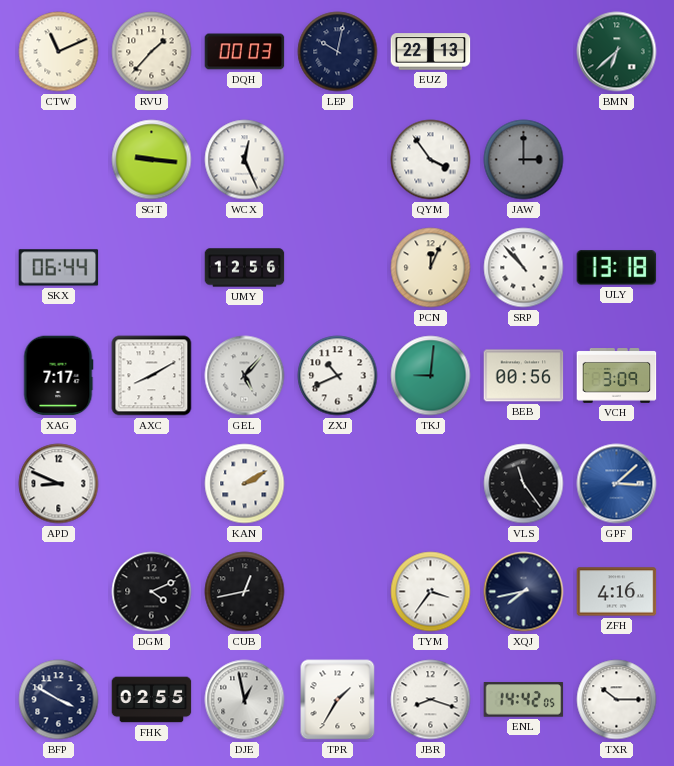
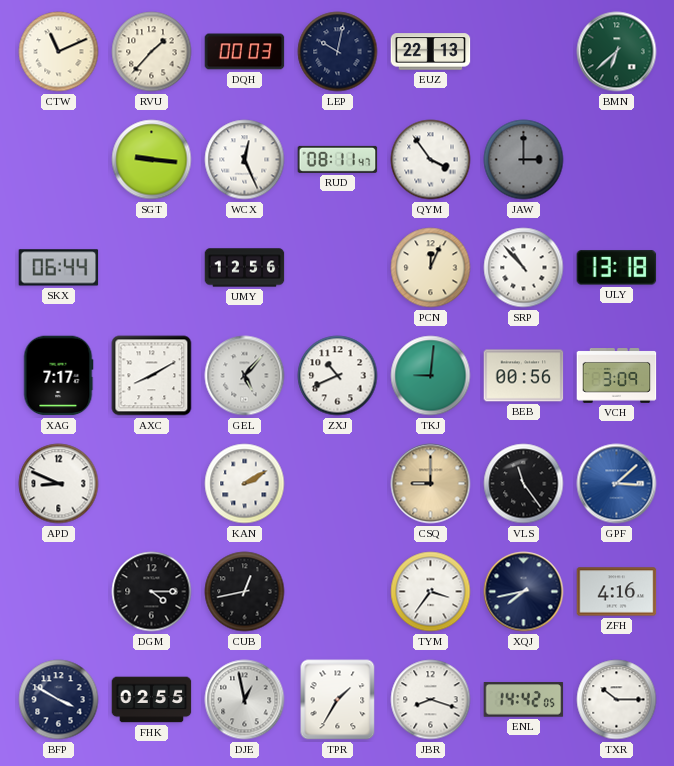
RUD: none -> 08:11
CSQ: none -> 9:00
DGM: 4:11 -> 4:15
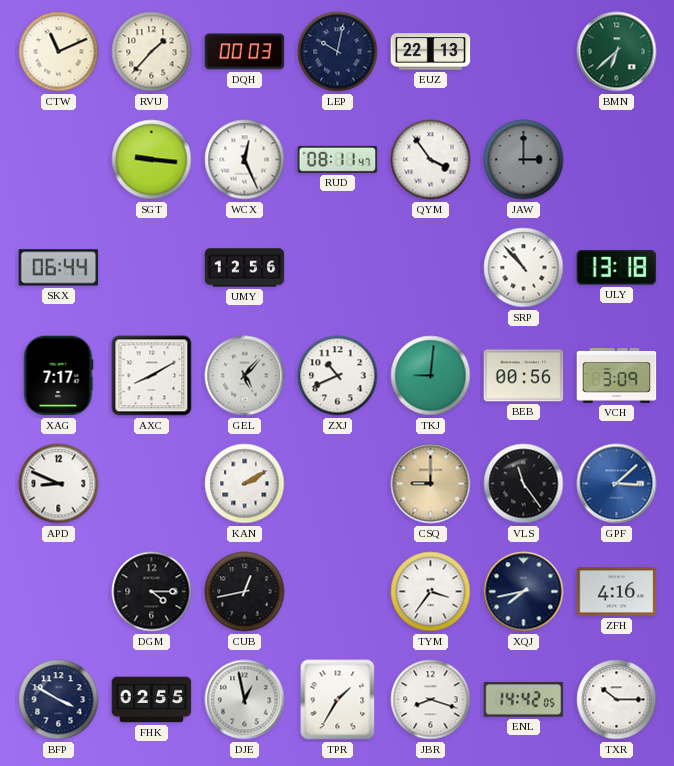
PCN: 12:04 -> none
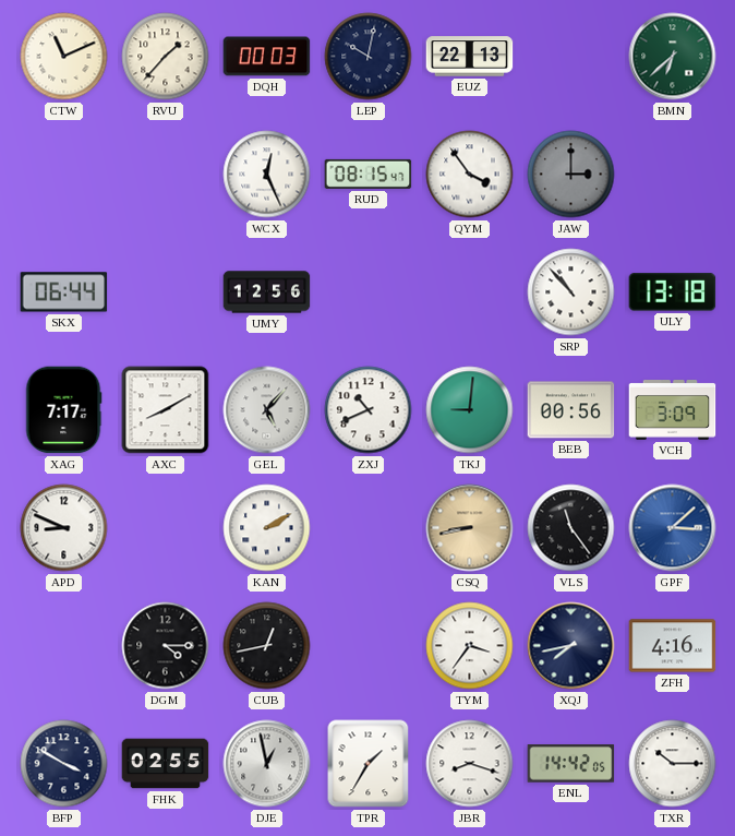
SGT: 9:16 -> none
RUD: 08:11 -> 08:15
CSQ: 9:00 -> 8:43
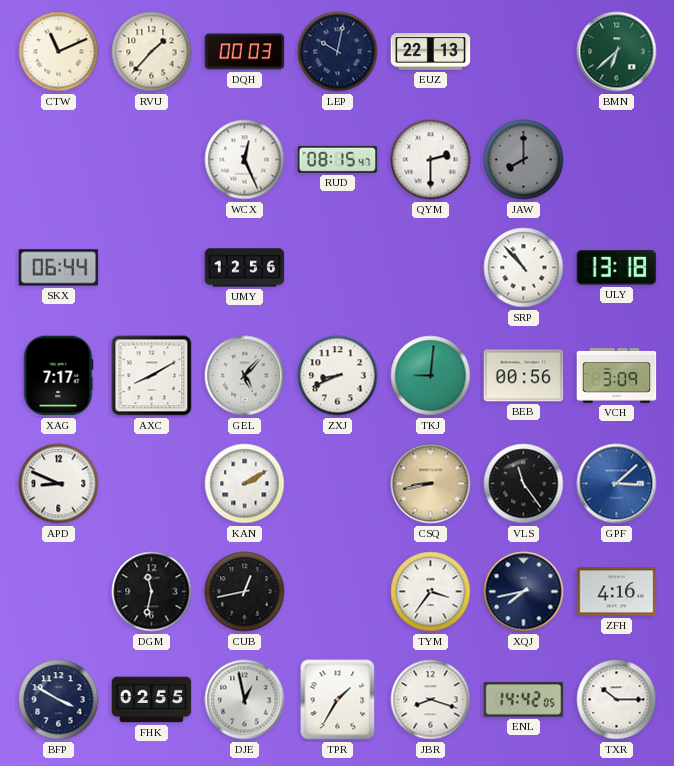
QYM: 3:54 -> 2:30
JAW: 3:00 -> 8:00
ZXJ: 10:41 -> 8:41
DGM: 4:15 -> 11:32
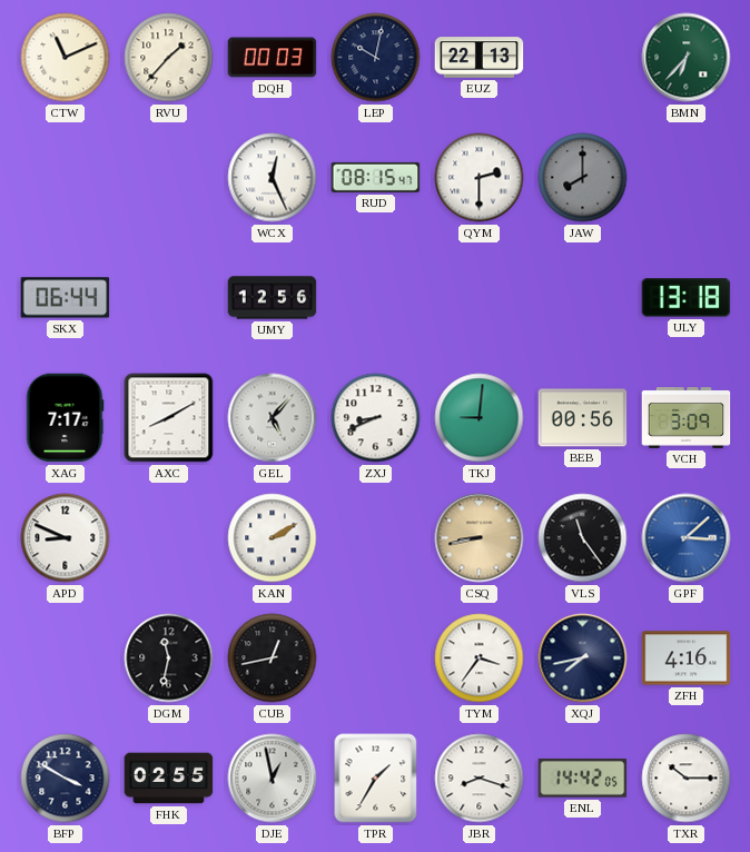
BMN: 6:38 -> 6:37
SRP: 10:53 -> none
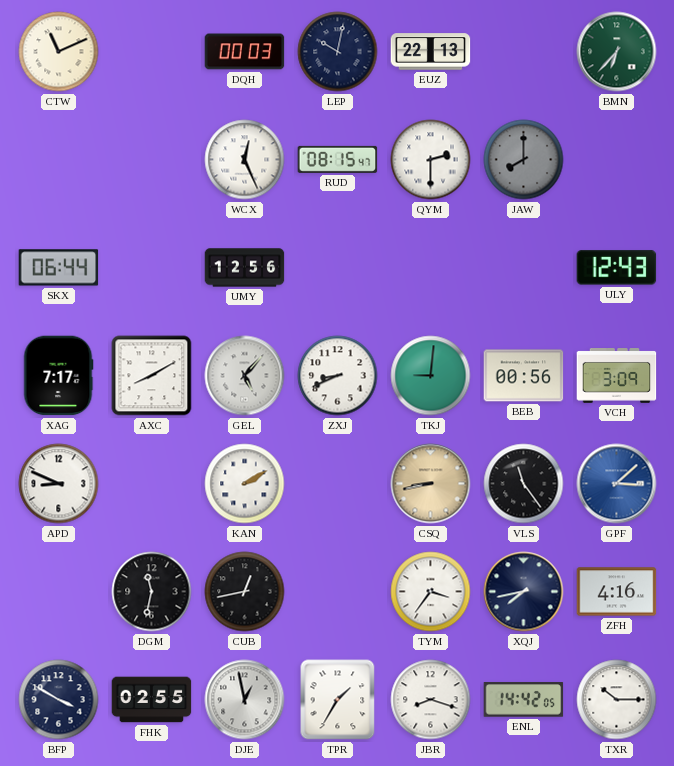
RVU: 1:37 -> none
ULY: 13:18 -> 12:43
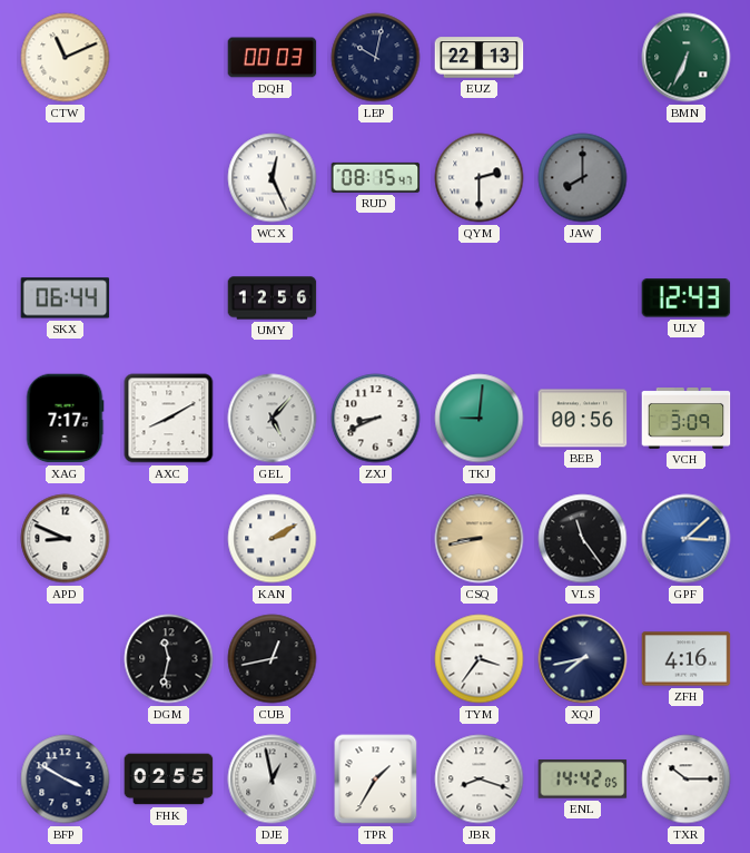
BMN: 6:37 -> 6:34
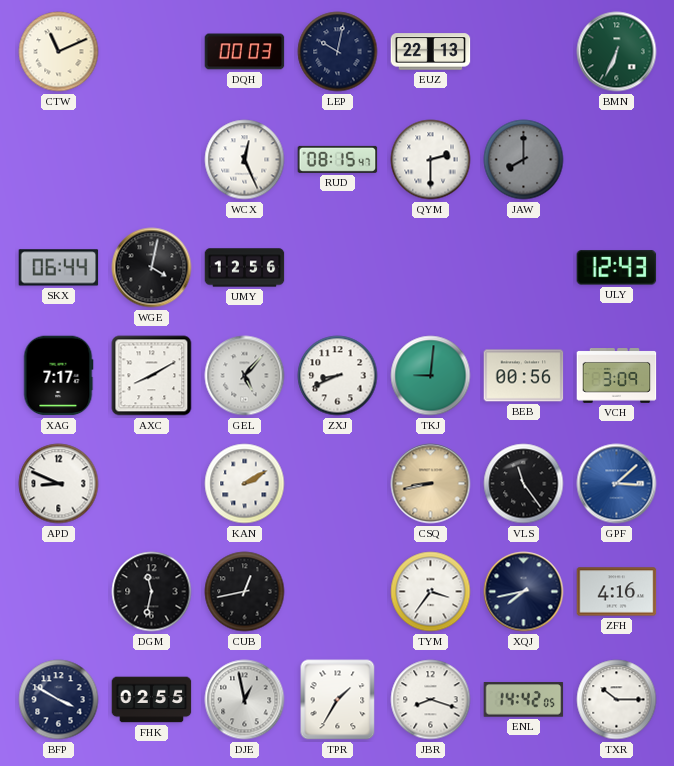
WGE: none -> 4:02
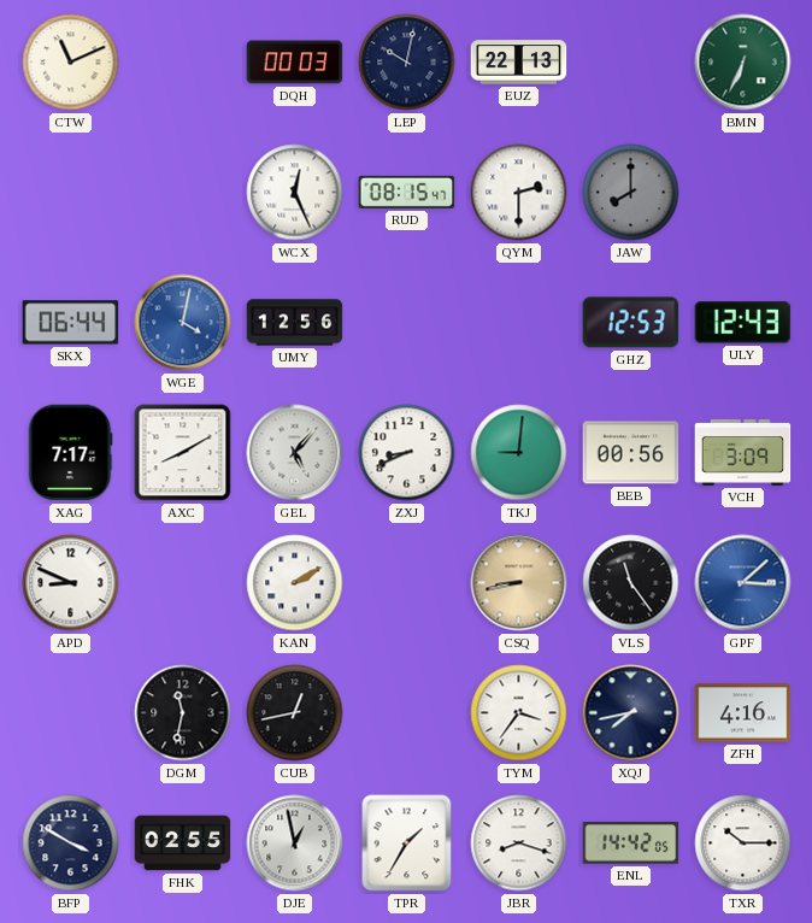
WGE dial: black -> blue
GHZ: none -> 12:53
